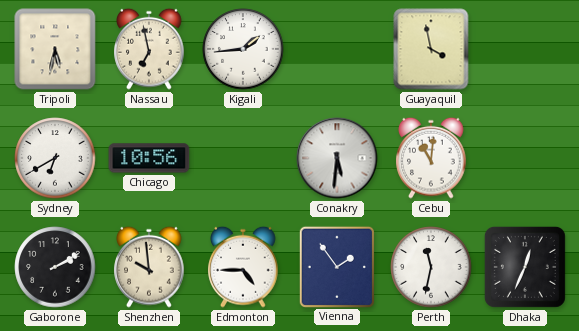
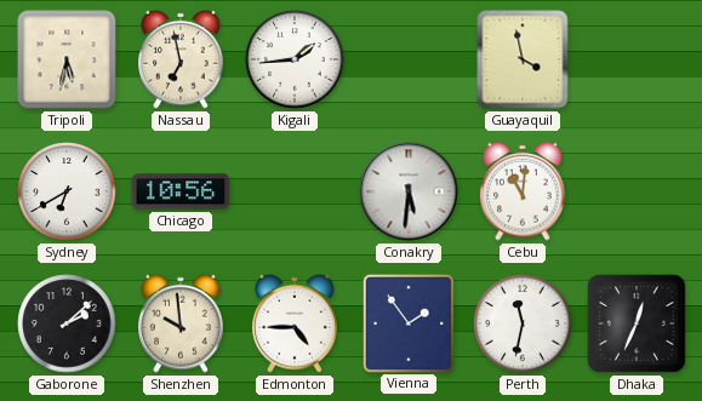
Gaborone: 2:10 -> 2:08
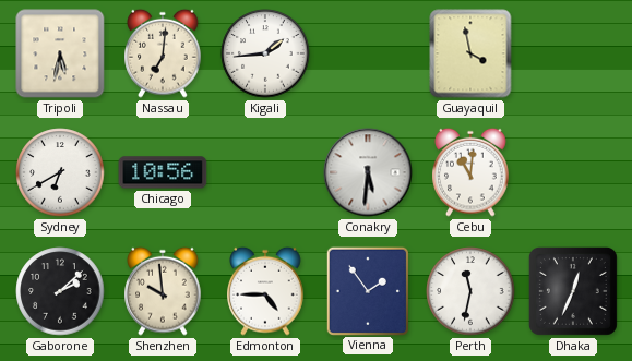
Nassau: 6:58 -> 7:01
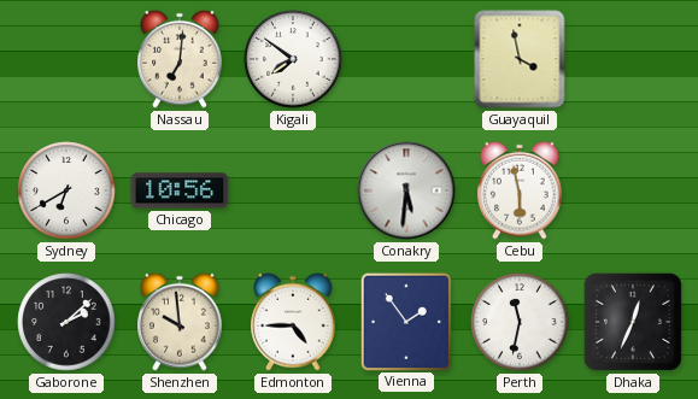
Tripoli: 5:32 -> none
Kigali: 1:44 -> 7:51
Cebu: 11:01 -> 5:58
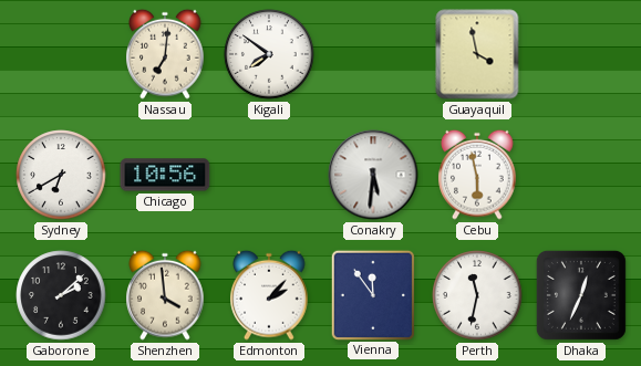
Shenzhen: 9:59 -> 3:59
Edmonton: 4:45 -> 2:07
Vienna: 1:54 -> 11:54
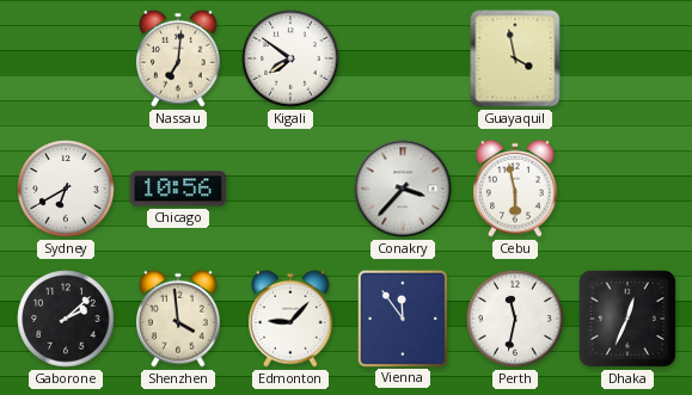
Conakry: 5:31 -> 3:37
Edmonton: 2:07 -> 9:07
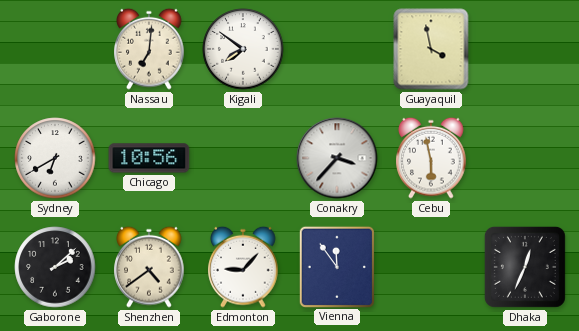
Shenzhen: 3:59 -> 4:39
Perth: 11:32 -> none
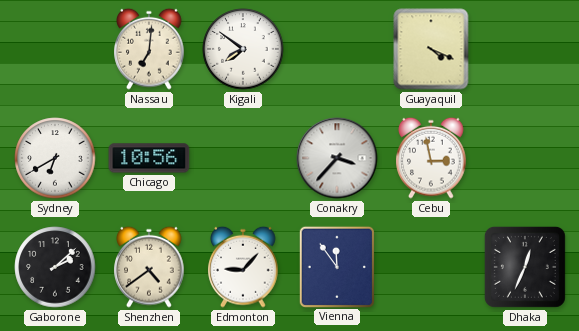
Guayaquil: 3:58 -> 4:19
Cebu: 5:58 -> 2:58
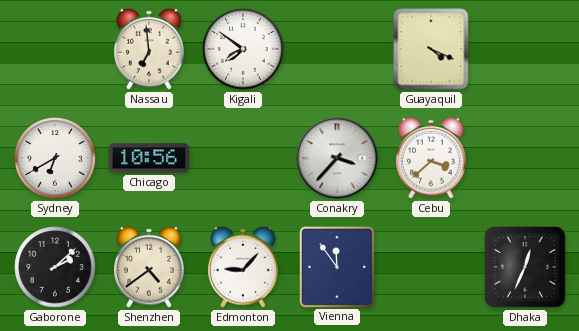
Nassau: 7:01 -> 6:59
Cebu: 2:58 -> 3:38
